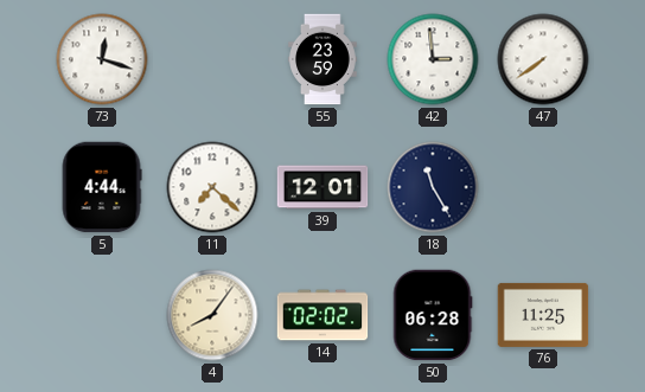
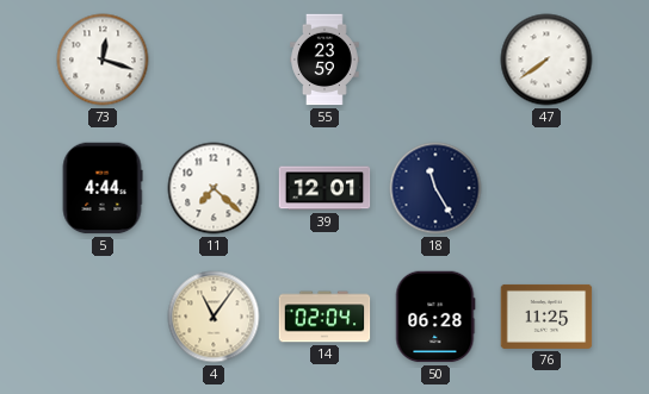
42: 2:59 -> none
4: 8:06 -> 11:06
14: 02:02 -> 02:04
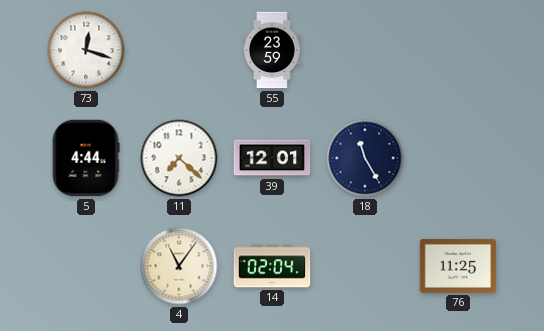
47: 7:39 -> none
50: 06:28 -> none
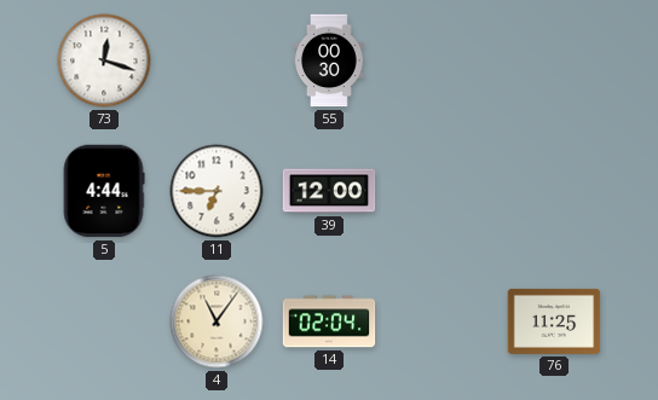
55: 23:59 -> 00:30
11: 7:22 -> 6:45
39: 12:01 -> 12:00
18: 11:25 -> none
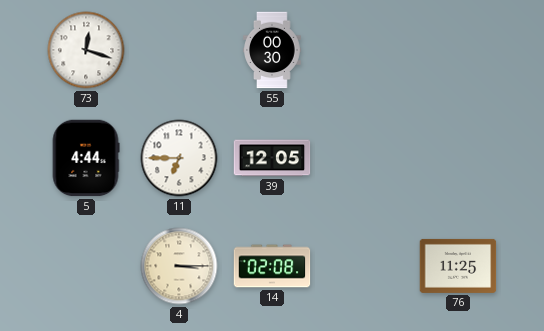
39: 12:00 -> 12:05
4: 11:06 -> 3:15
14: 02:04 -> 02:08
